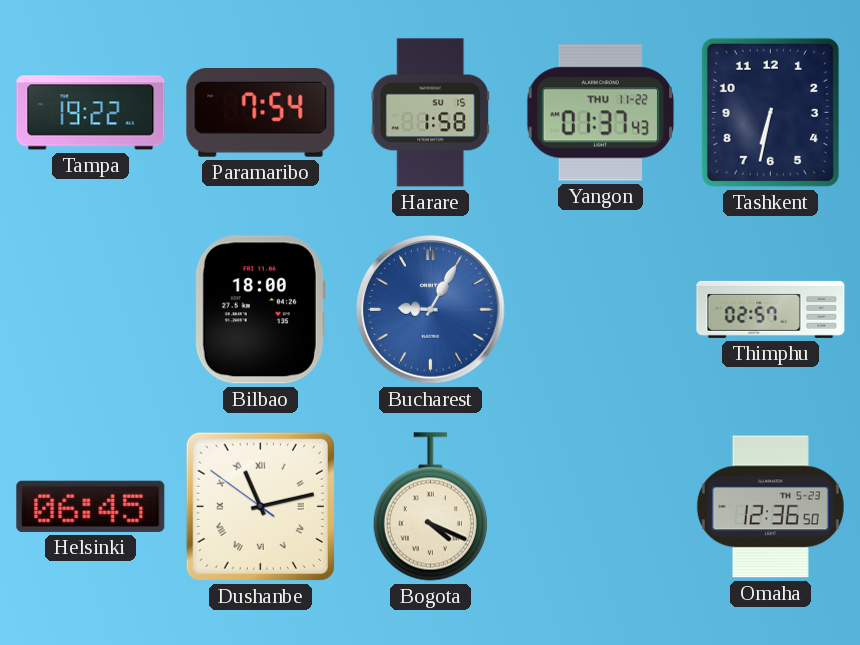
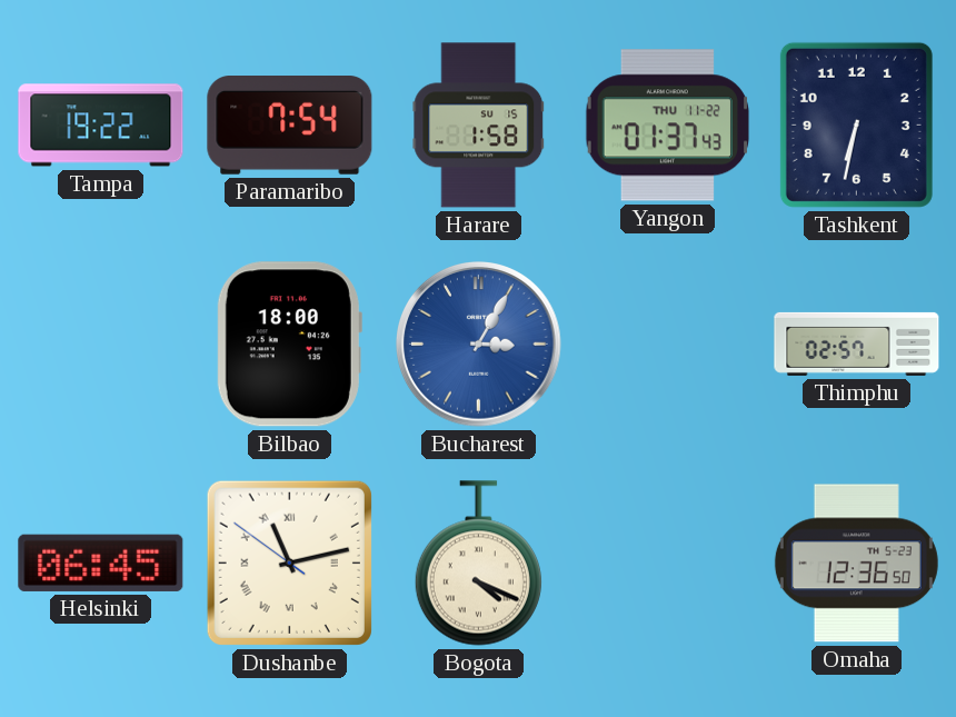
Bucharest: 9:05 -> 3:05
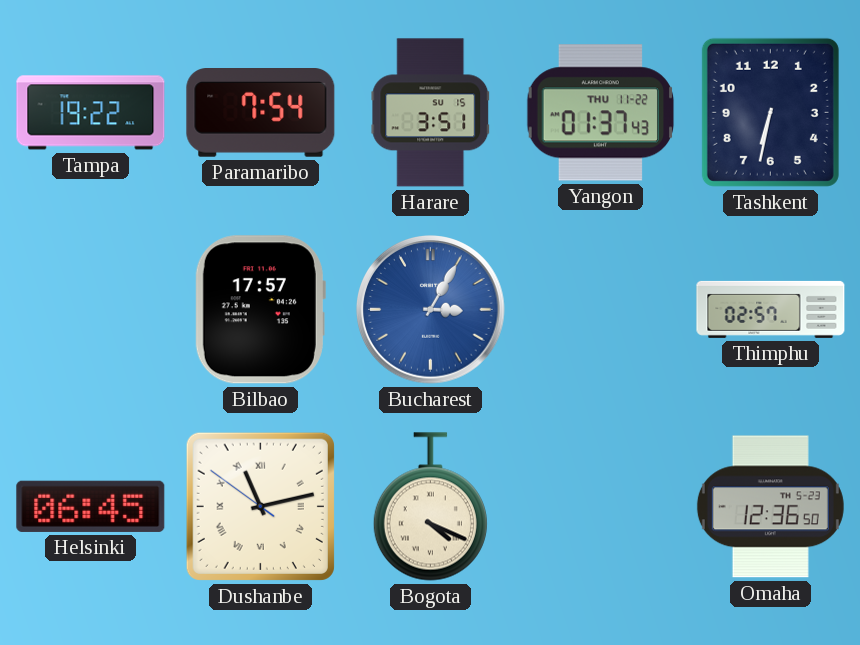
Harare: 1:58 -> 3:51
Bilbao: 18:00 -> 17:57
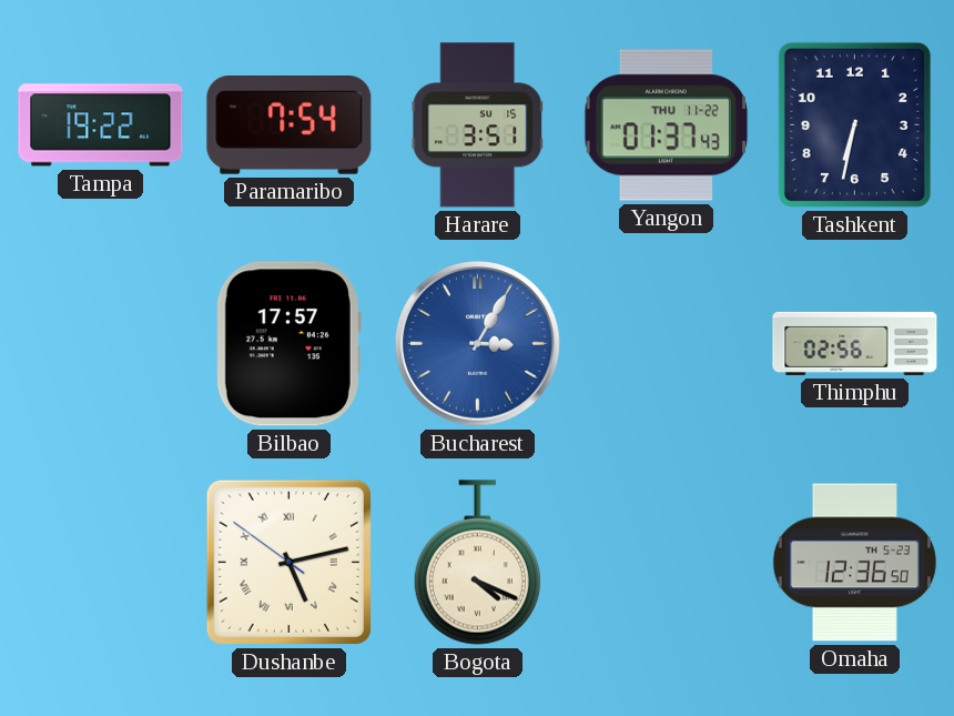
Thimphu: 02:57 -> 02:56
Helsinki: 06:45 -> none
Dushanbe: 11:12 -> 5:12
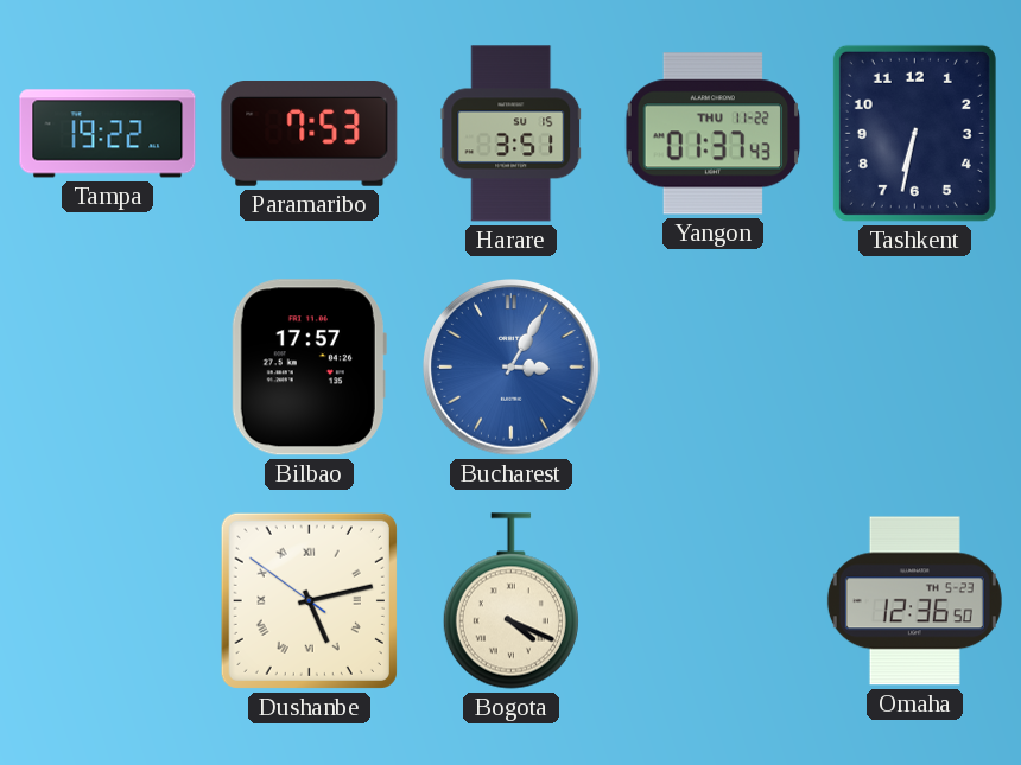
Paramaribo: 7:54 -> 7:53
Thimphu: 02:56 -> none
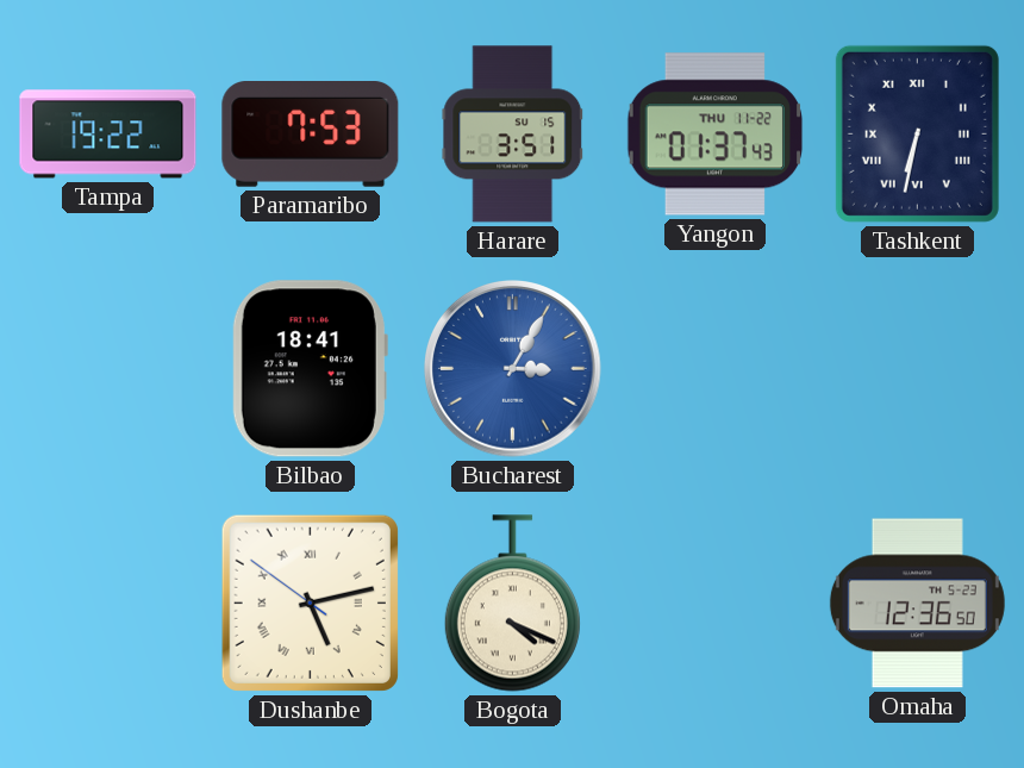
Tashkent numerals: Arabic -> Roman
Bilbao: 17:57 -> 18:41
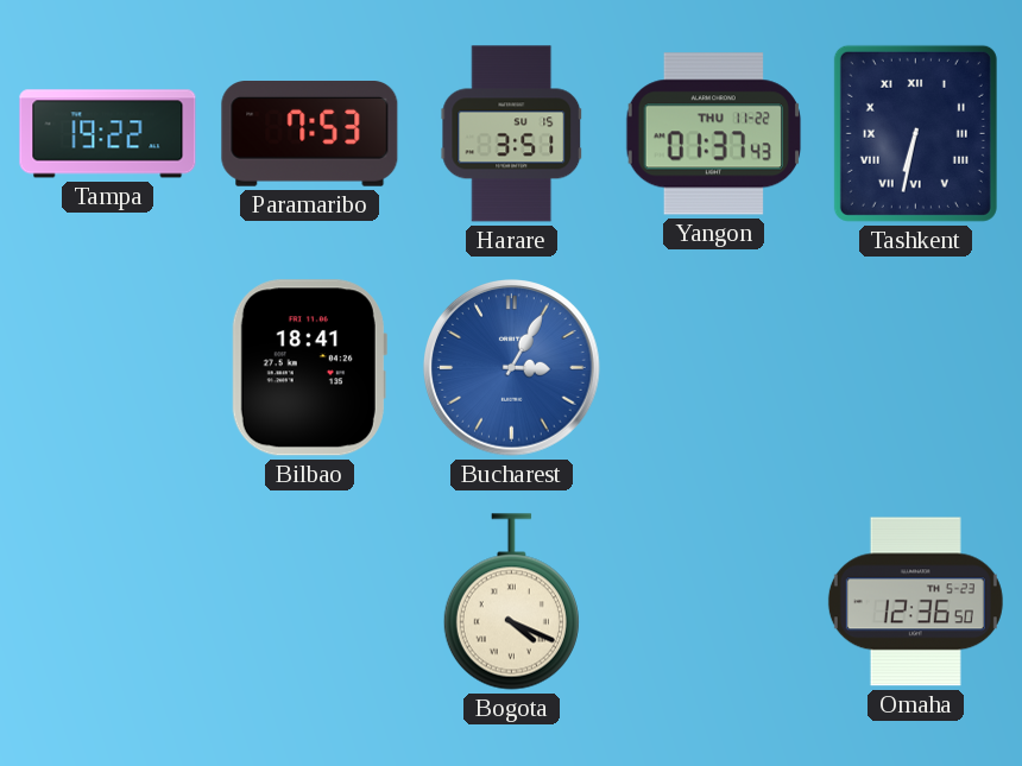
Dushanbe: 5:12 -> none
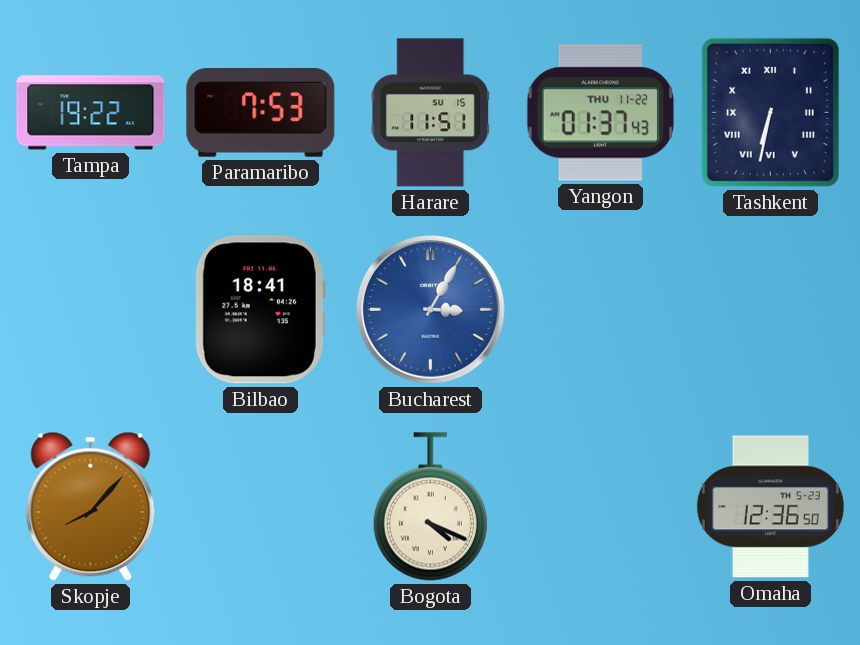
Harare: 3:51 -> 11:51
Skopje: none -> 8:07
